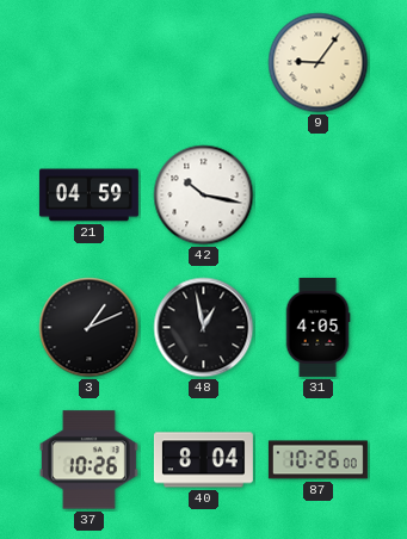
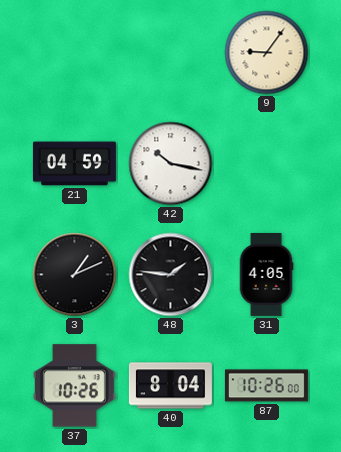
48: 12:58 -> 1:46
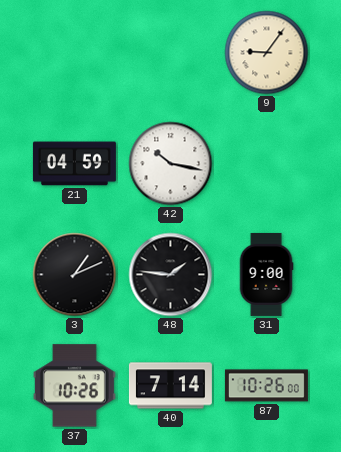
31: 4:05 -> 9:00
40: 8:04 -> 7:14
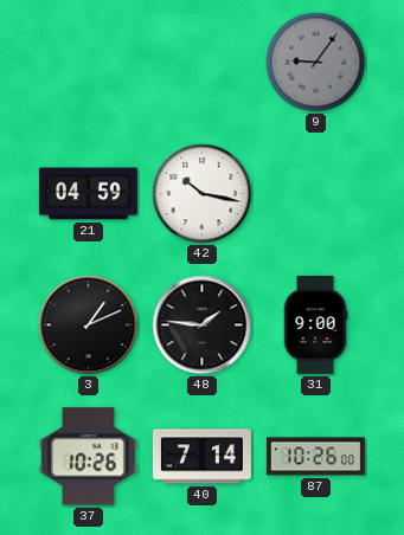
9 dial: cream -> grey
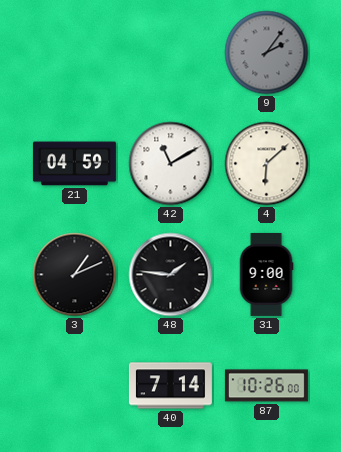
9: 9:06 -> 2:06
42: 10:17 -> 11:10
4: none -> 6:08
37: 10:26 -> none
